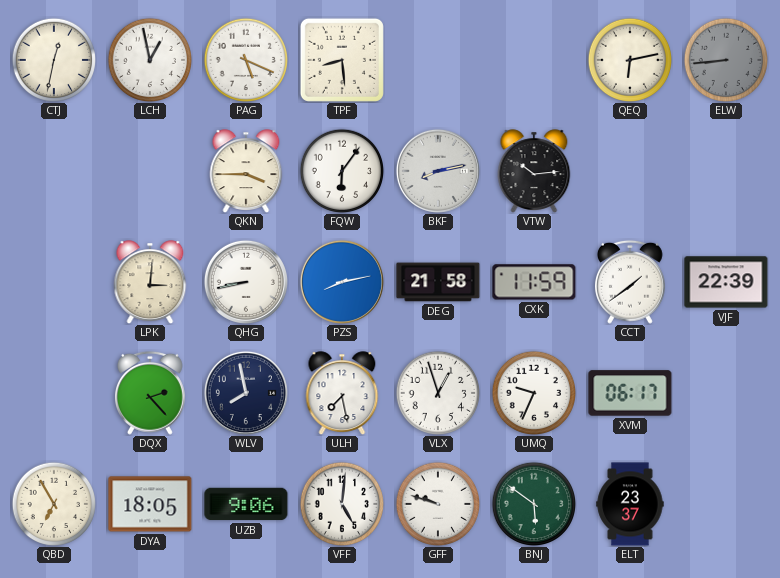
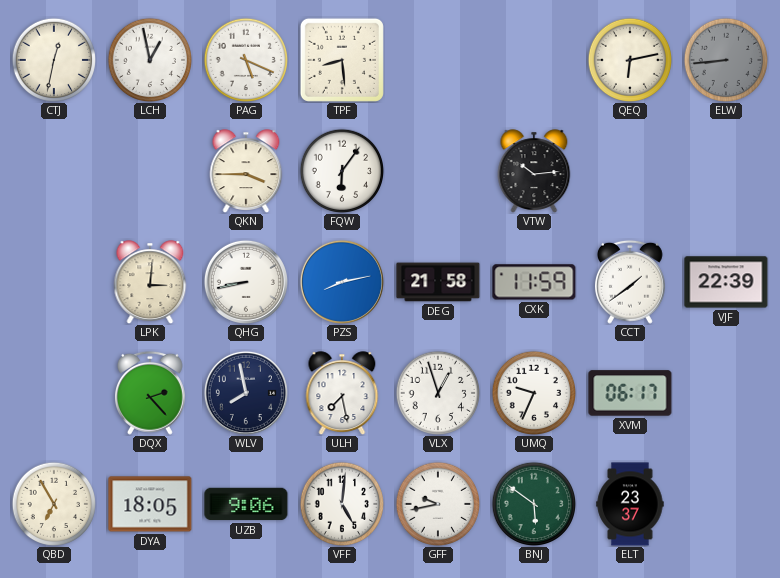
BKF: 8:13 -> none
GFF: 9:48 -> 9:43
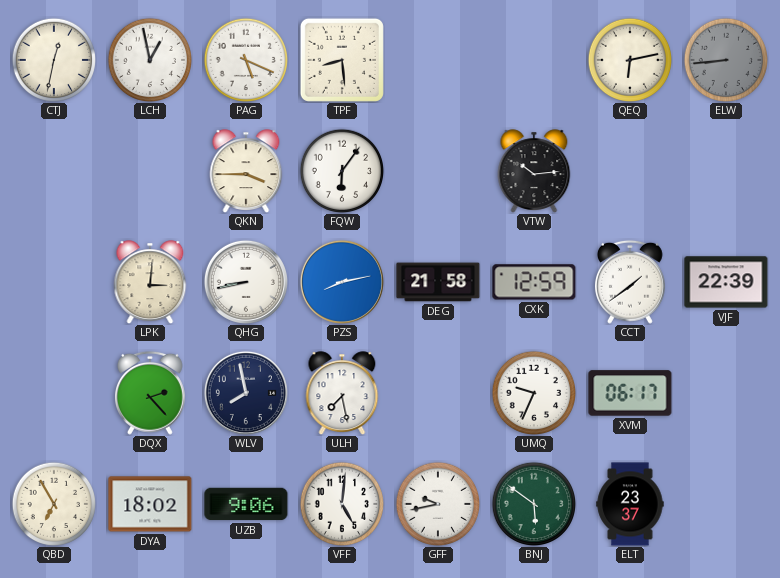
CXK: 11:59 -> 12:59
VLX: 12:57 -> none
DYA: 18:05 -> 18:02
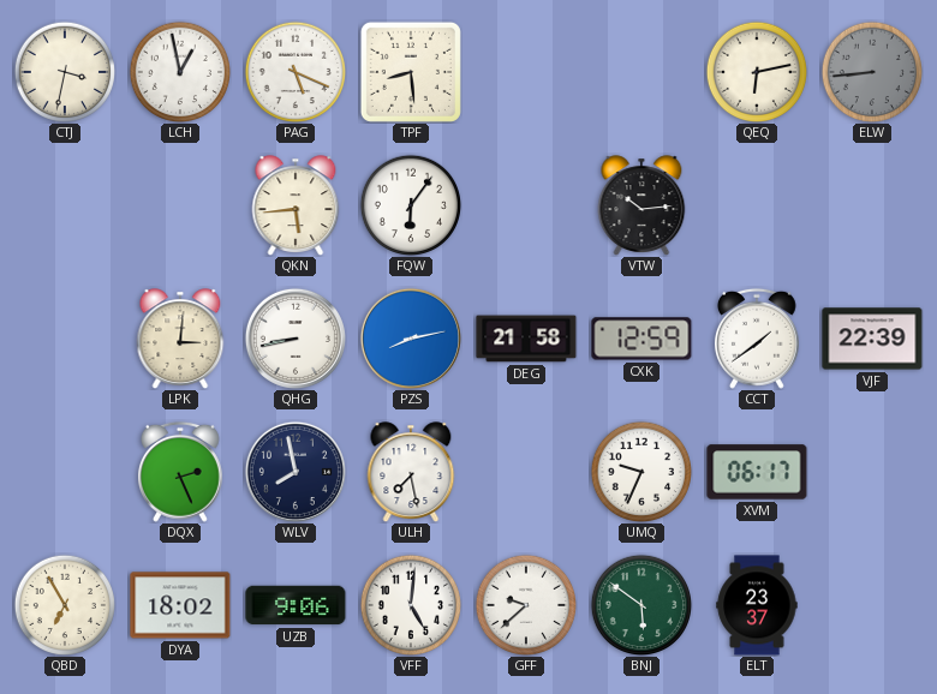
CTJ: 12:32 -> 3:32
QKN: 3:45 -> 5:44
DQX: 2:23 -> 2:26
GFF: 9:43 -> 9:38
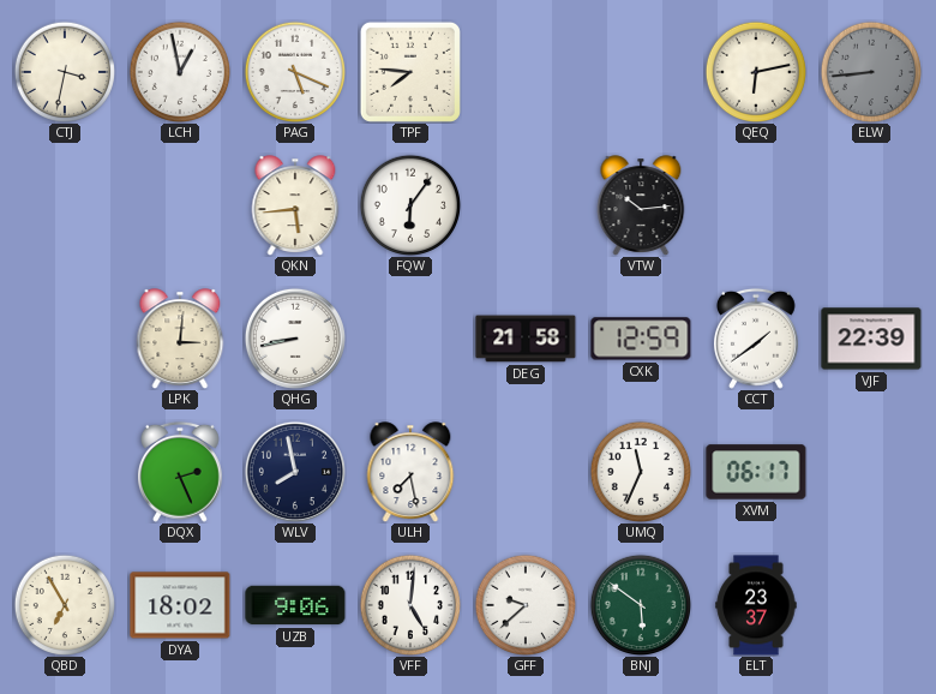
TPF: 8:29 -> 7:46
PZS: 8:13 -> none
UMQ: 9:34 -> 11:34
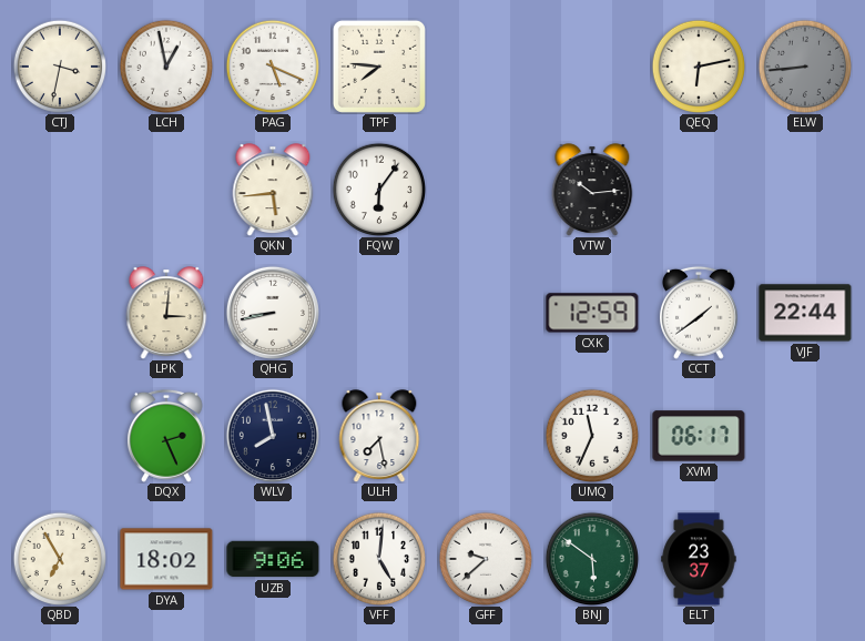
DEG: 21:58 -> none
VJF: 22:39 -> 22:44
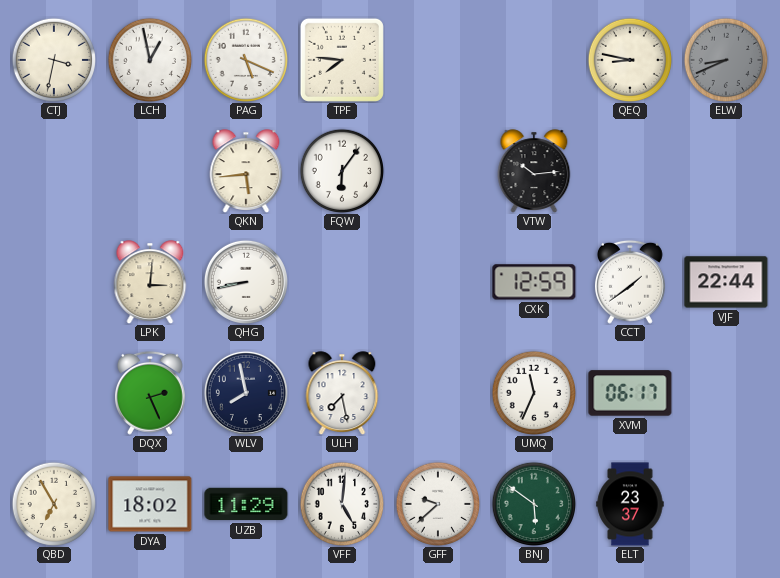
QEQ: 6:13 -> 8:47
ELW: 8:44 -> 8:41
UZB: 9:06 -> 11:29
